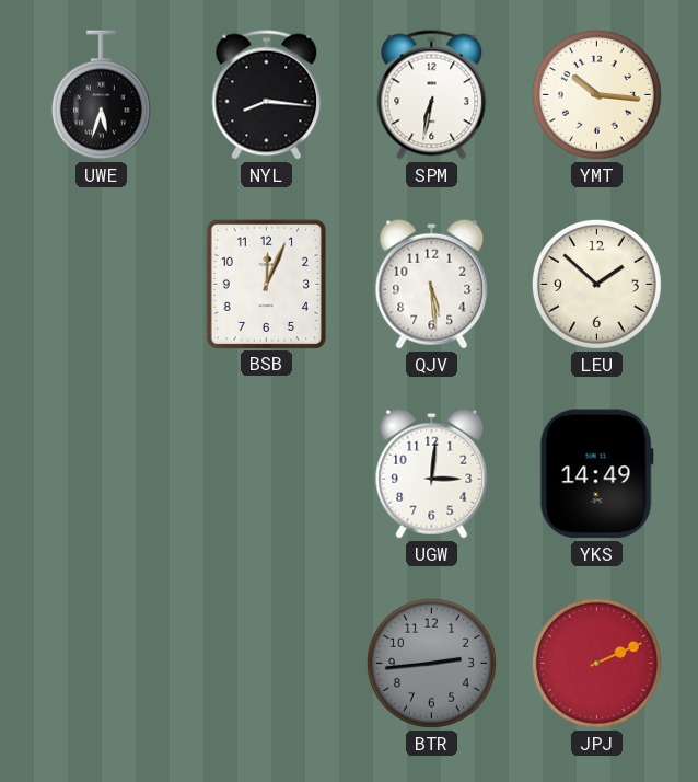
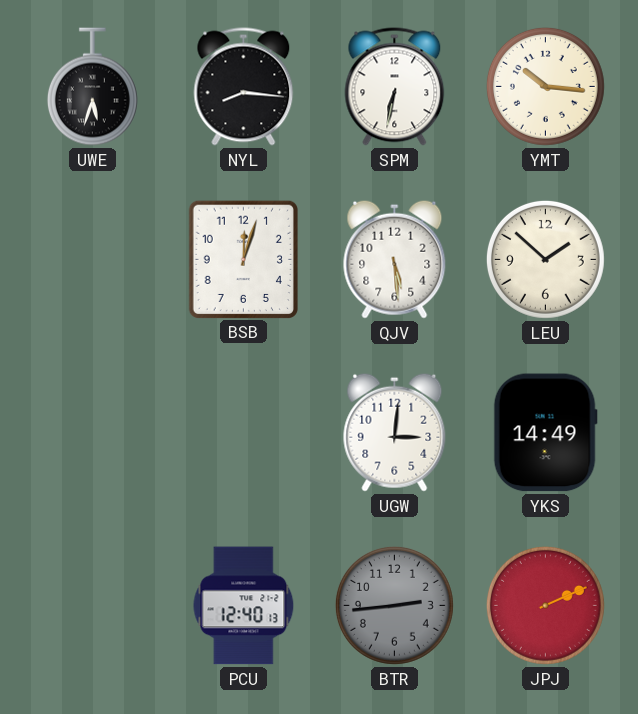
BSB: 12:04 -> 12:03
PCU: none -> 12:40
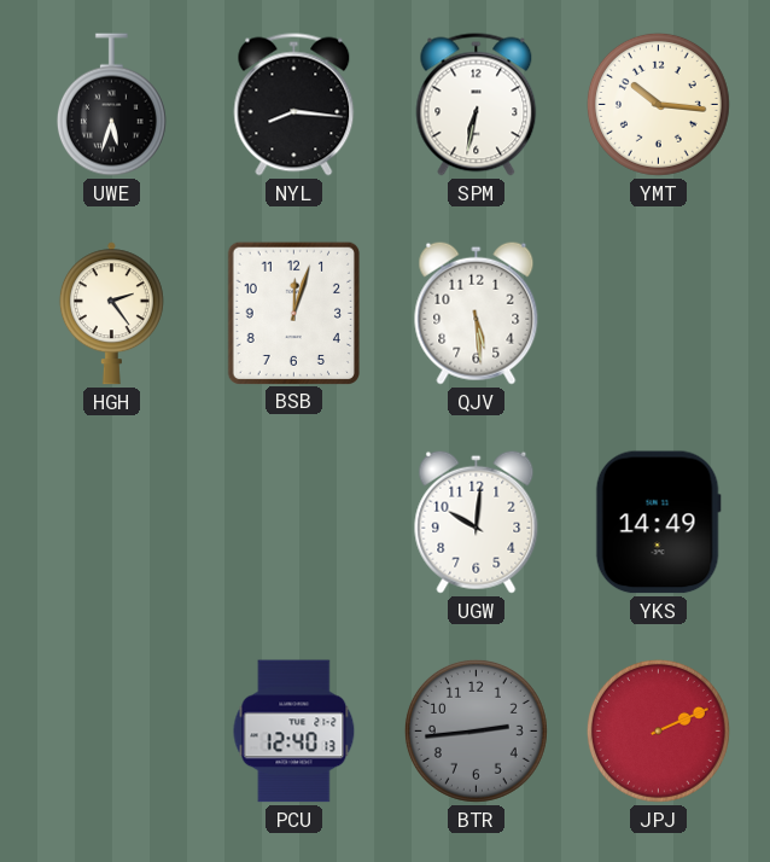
HGH: none -> 2:24
LEU: 1:52 -> none
UGW: 3:01 -> 10:01
